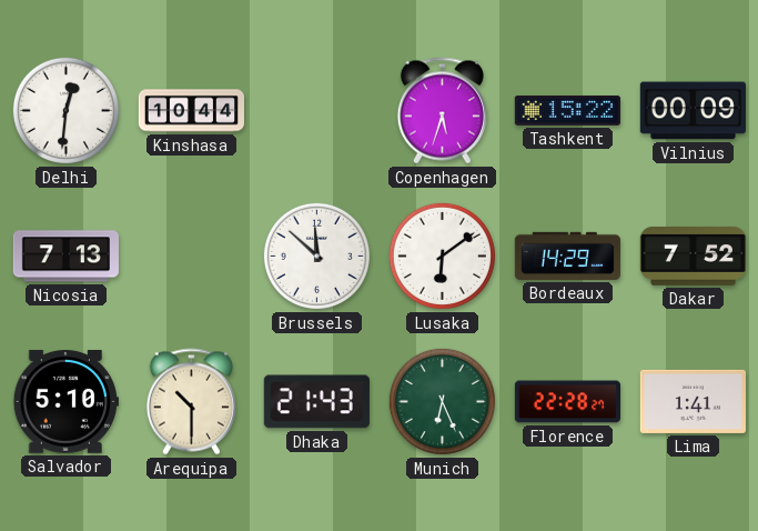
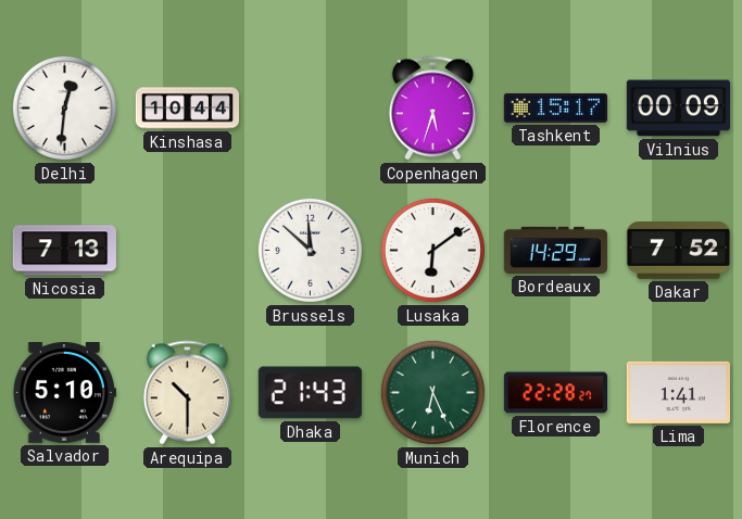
Tashkent: 15:22 -> 15:17
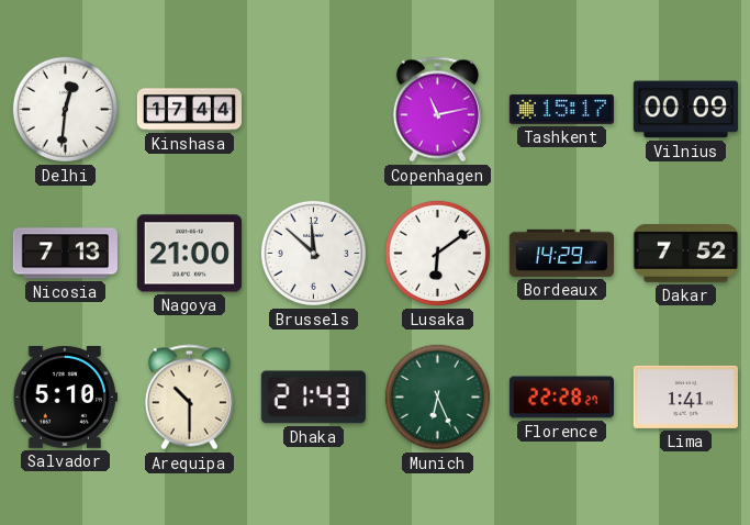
Kinshasa: 10:44 -> 17:44
Copenhagen: 5:33 -> 11:13
Nagoya: none -> 21:00
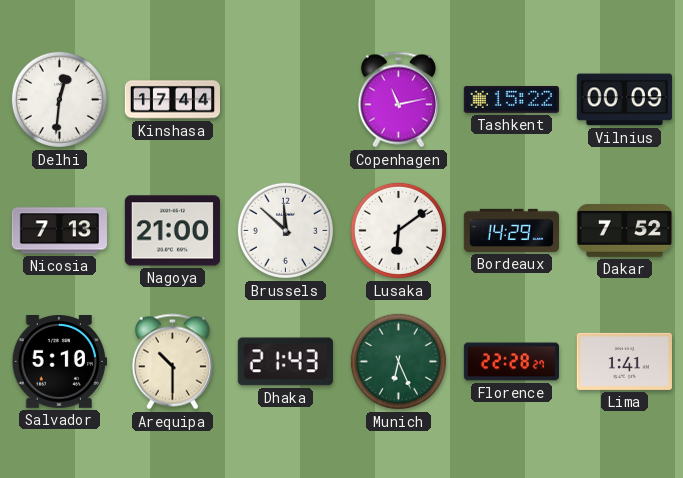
Tashkent: 15:17 -> 15:22
